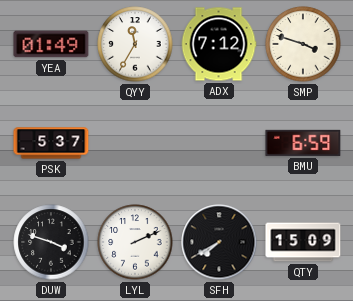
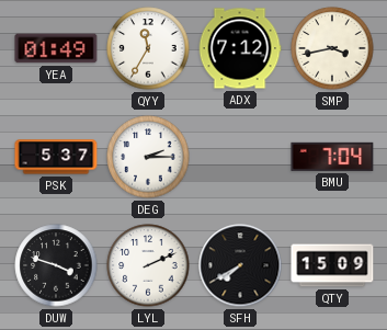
SMP: 3:48 -> 3:43
DEG: none -> 2:15
BMU: 6:59 -> 7:04
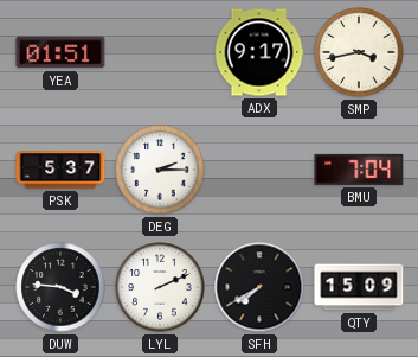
YEA: 01:49 -> 01:51
QYY: 11:35 -> none
ADX: 7:12 -> 9:17
DUW: 3:48 -> 3:46
